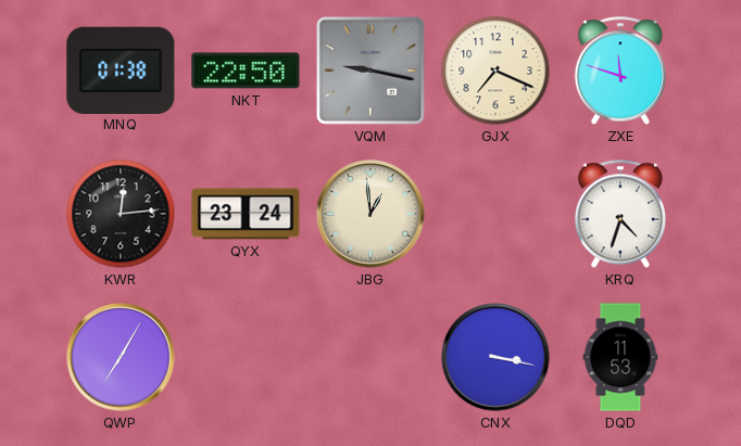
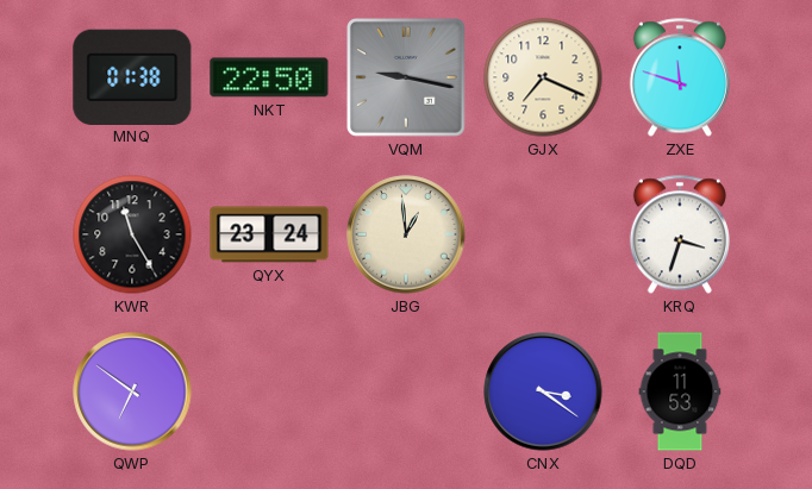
KWR: 12:14 -> 11:25
KRQ: 4:33 -> 3:33
QWP: 7:05 -> 6:51
CNX: 3:17 -> 3:21
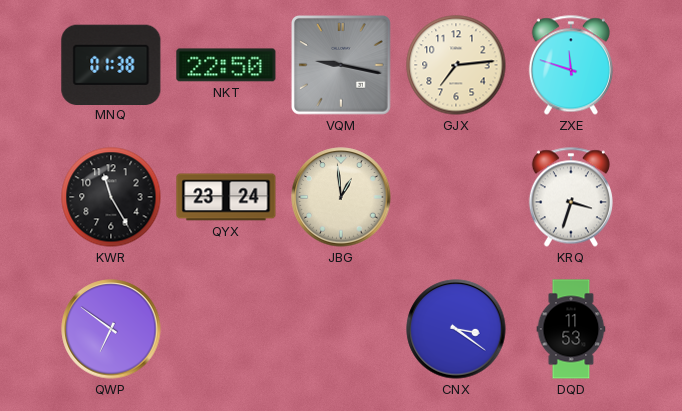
GJX: 7:19 -> 7:14
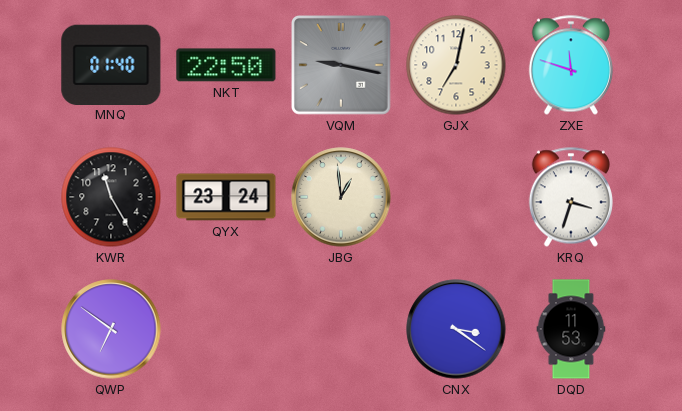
MNQ: 01:38 -> 01:40
GJX: 7:14 -> 7:02
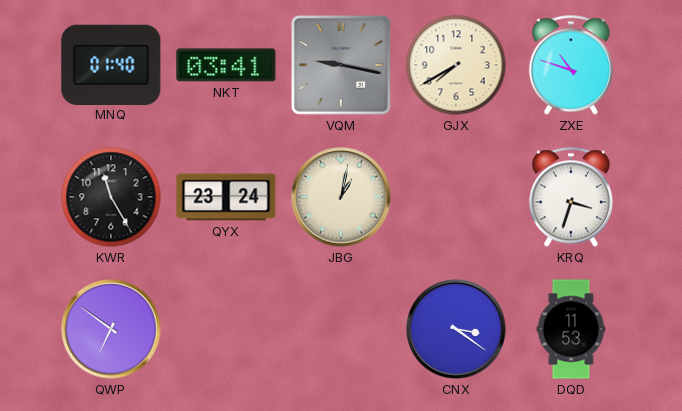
NKT: 22:50 -> 03:41
GJX: 7:02 -> 7:40
ZXE: 11:48 -> 10:48
JBG: 12:59 -> 1:02
